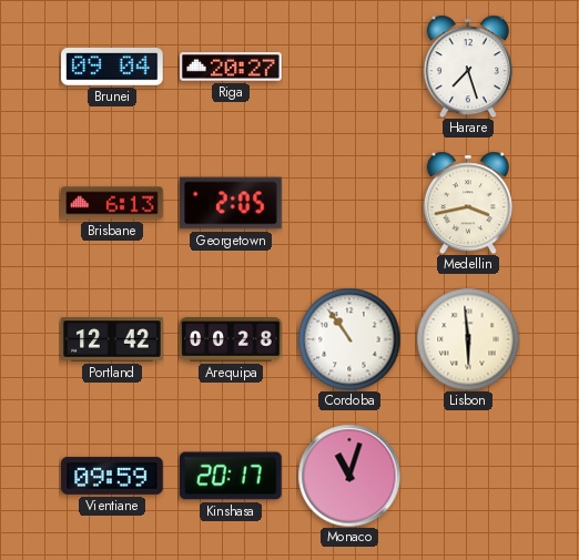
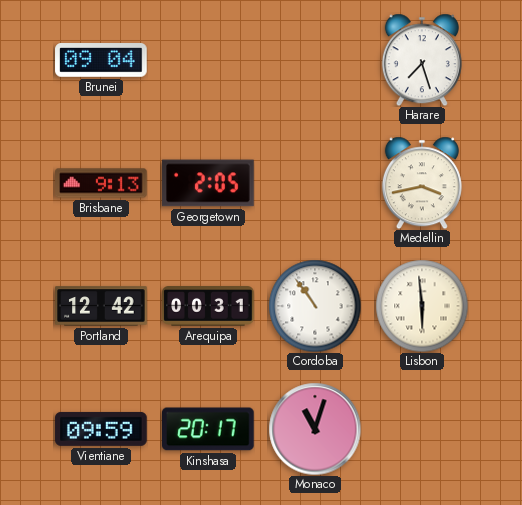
Riga: 20:27 -> none
Brisbane: 6:13 -> 9:13
Arequipa: 00:28 -> 00:31
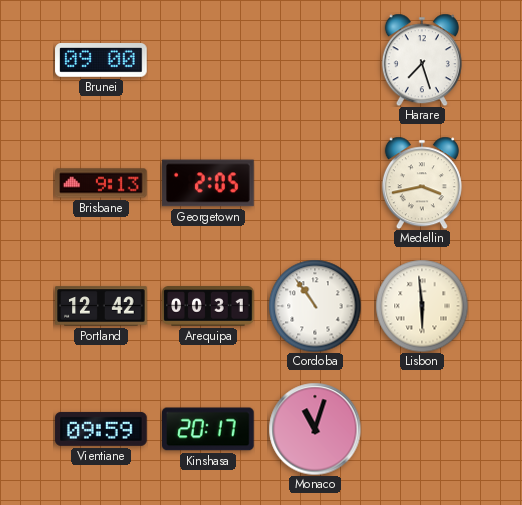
Brunei: 09:04 -> 09:00
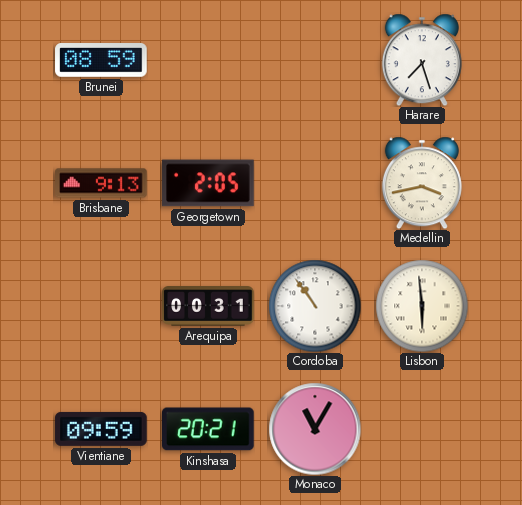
Brunei: 09:00 -> 08:59
Portland: 12:42 -> none
Kinshasa: 20:17 -> 20:21
Monaco: 11:03 -> 11:05
